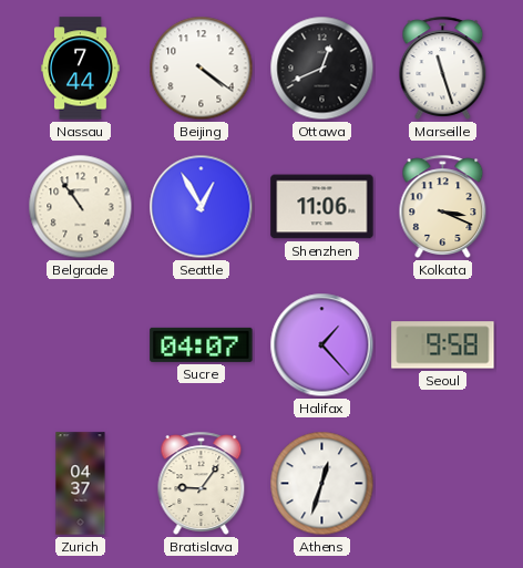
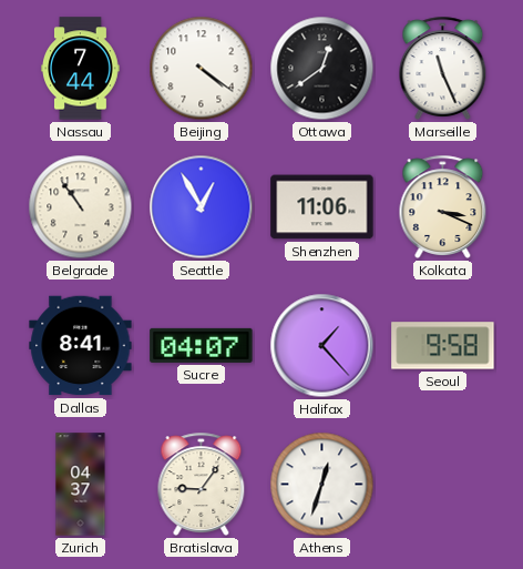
Ottawa: 12:41 -> 12:39
Marseille: 11:27 -> 11:26
Dallas: none -> 8:41
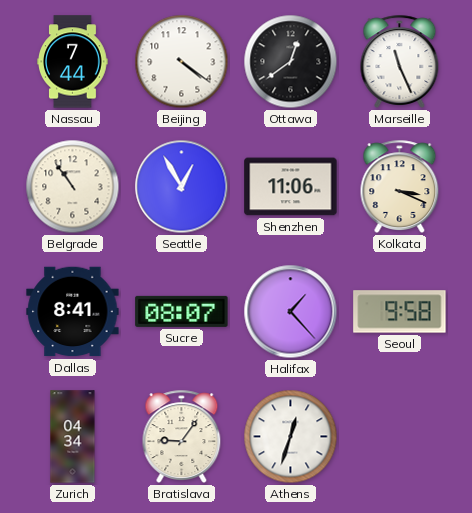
Sucre: 04:07 -> 08:07
Zurich: 04:37 -> 04:34
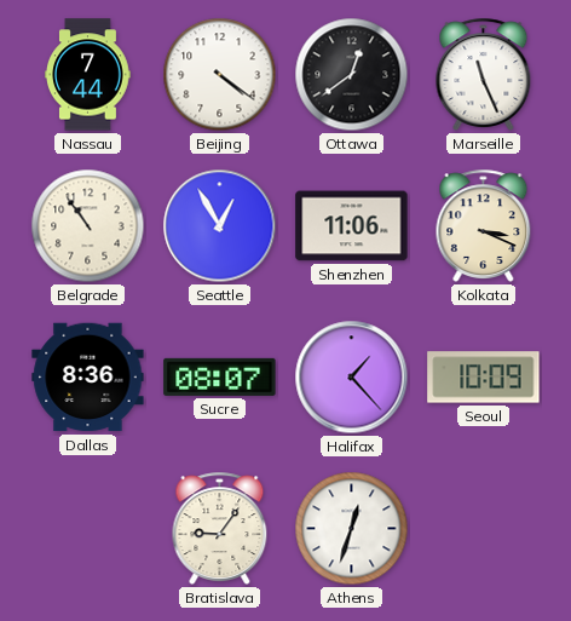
Dallas: 8:41 -> 8:36
Seoul: 9:58 -> 10:09
Zurich: 04:34 -> none
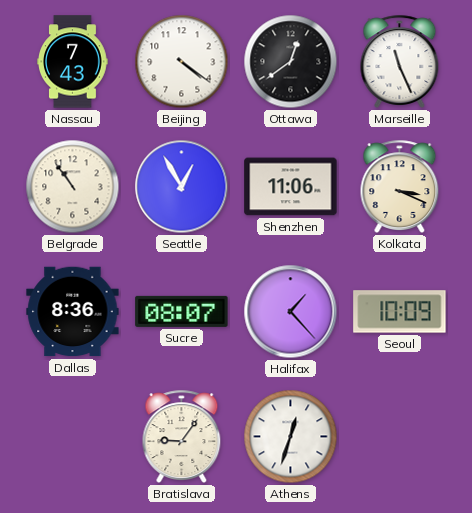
Nassau: 7:44 -> 7:43
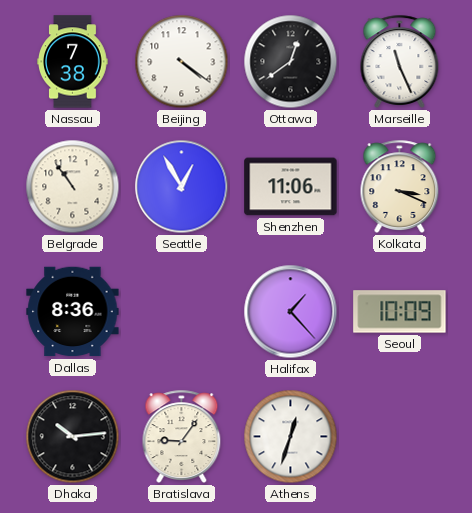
Nassau: 7:43 -> 7:38
Sucre: 08:07 -> none
Dhaka: none -> 10:14
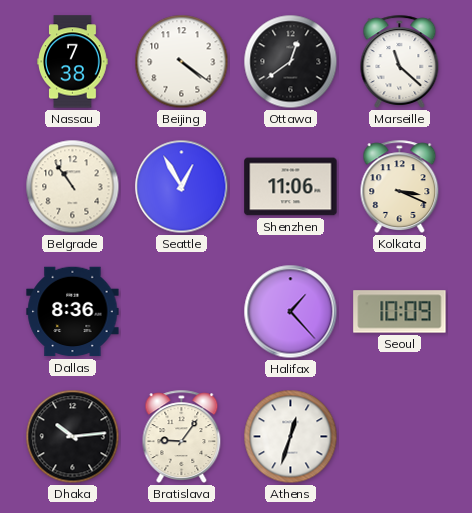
Marseille: 11:26 -> 11:22
